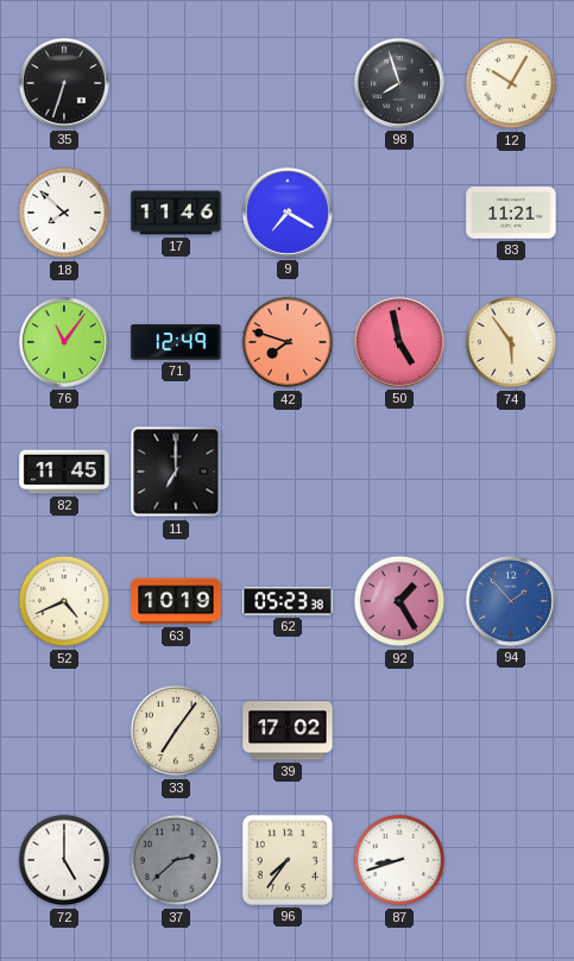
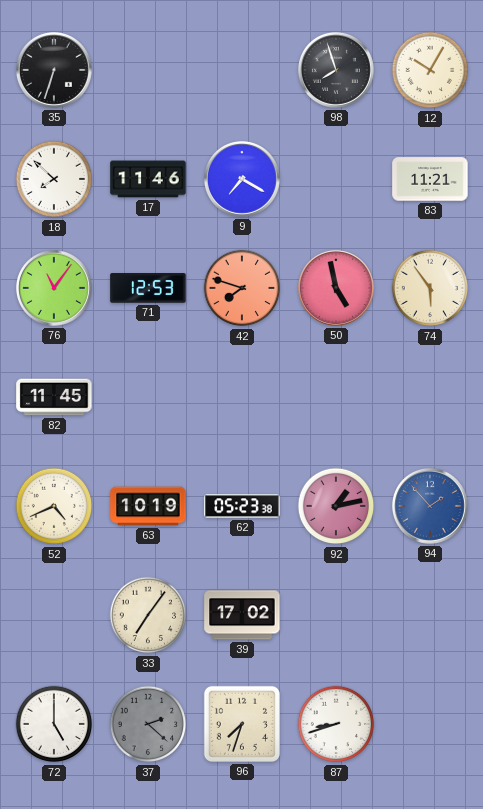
71: 12:49 -> 12:53
11: 7:00 -> none
92: 1:25 -> 1:13
37: 2:38 -> 2:22
96: 7:36 -> 7:33
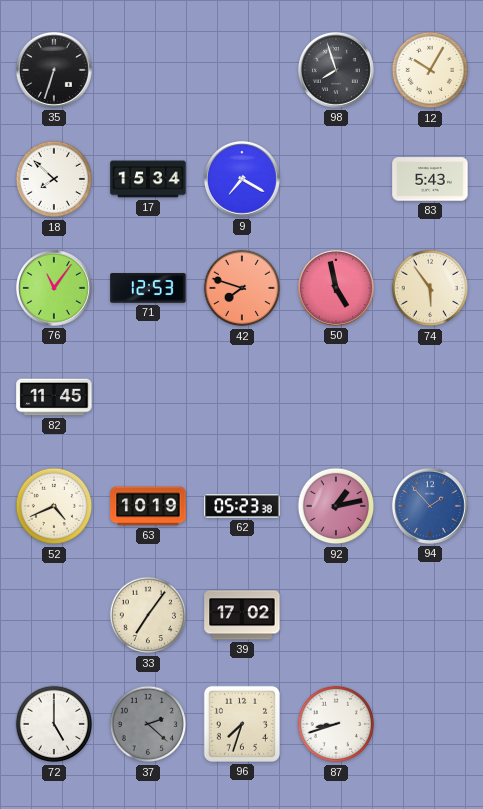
17: 11:46 -> 15:34
83: 11:21 -> 5:43
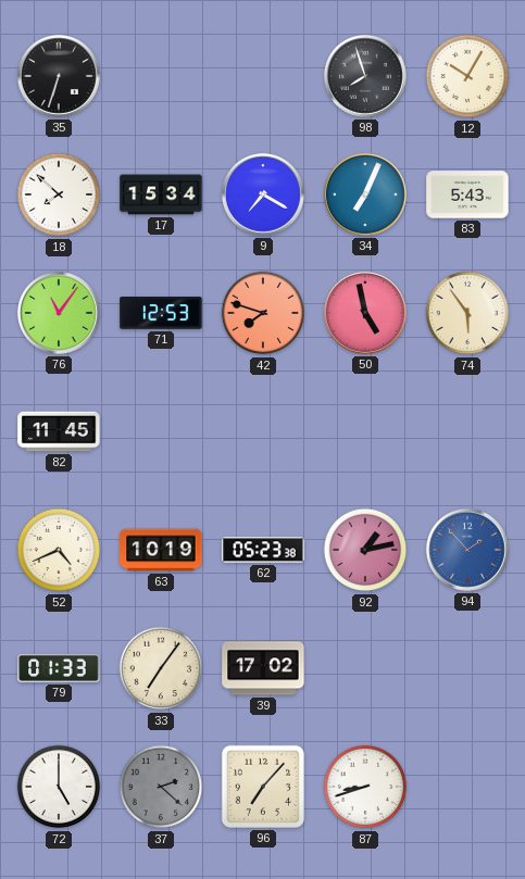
34: none -> 7:04
79: none -> 01:33
96: 7:33 -> 7:07
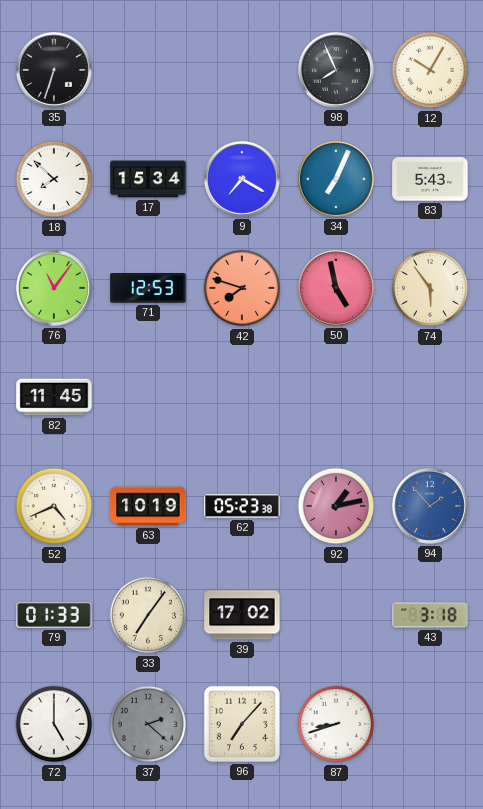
98: 7:57 -> 7:56
43: none -> 3:18
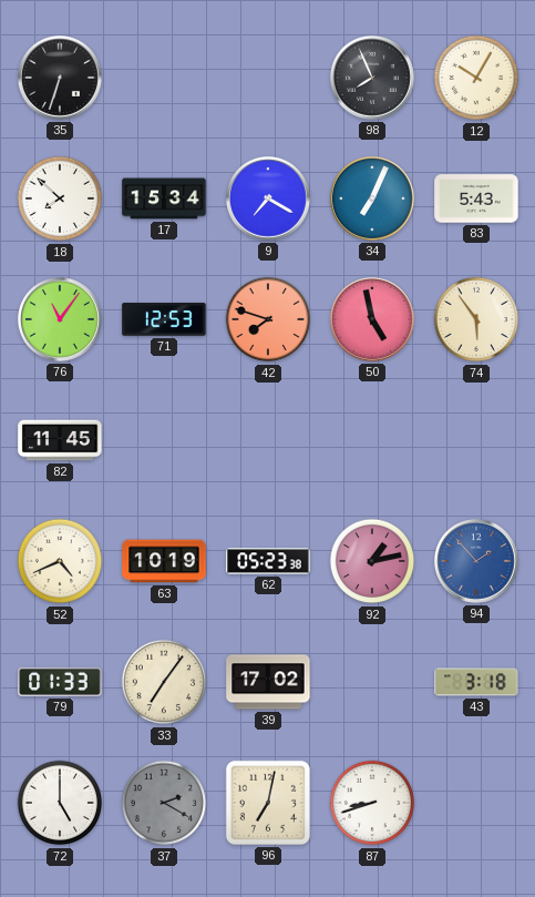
37: 2:22 -> 2:20
96: 7:07 -> 7:02
